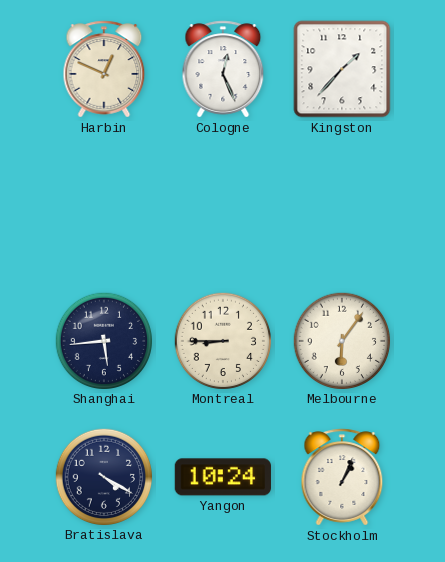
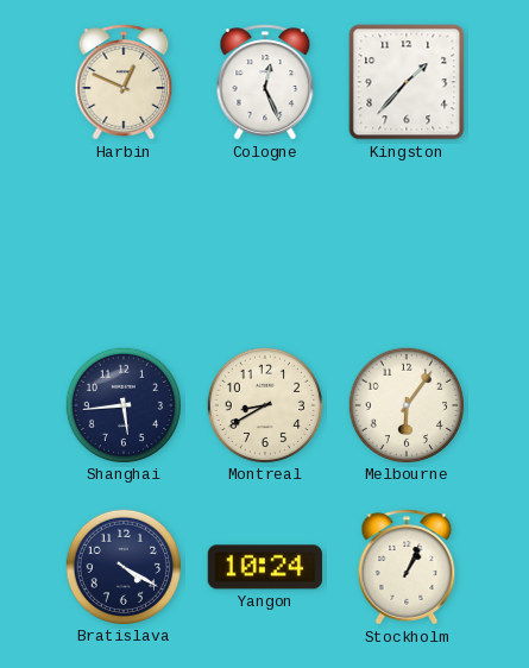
Montreal: 8:45 -> 8:40
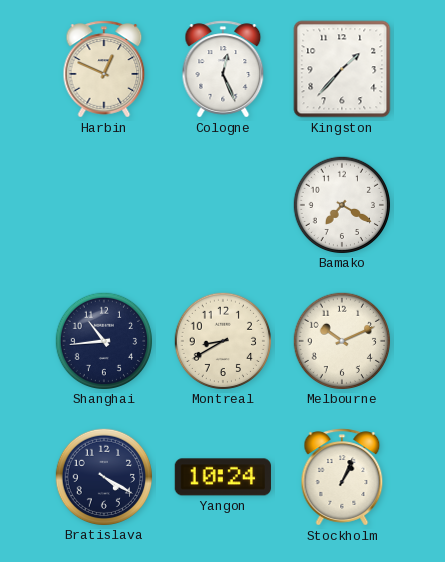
Bamako: none -> 7:20
Shanghai: 5:44 -> 10:44
Melbourne: 6:06 -> 10:11
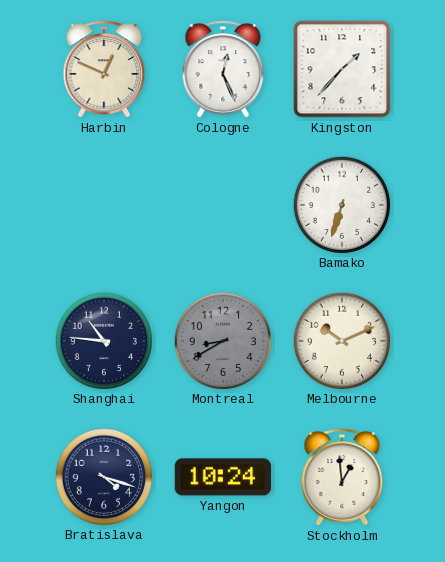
Bamako: 7:20 -> 6:33
Shanghai: 10:44 -> 10:46
Montreal dial: cream -> grey
Bratislava: 4:20 -> 4:18
Stockholm: 1:04 -> 12:59
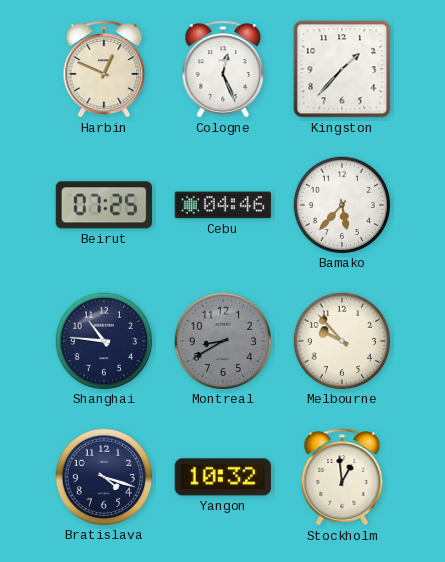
Beirut: none -> 07:25
Cebu: none -> 04:46
Bamako: 6:33 -> 5:37
Melbourne: 10:11 -> 9:53
Yangon: 10:24 -> 10:32
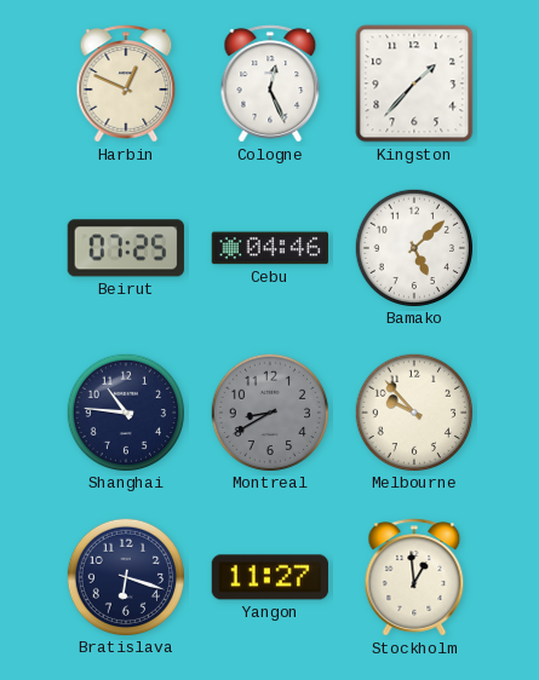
Bamako: 5:37 -> 5:08
Bratislava: 4:18 -> 6:18
Yangon: 10:32 -> 11:27
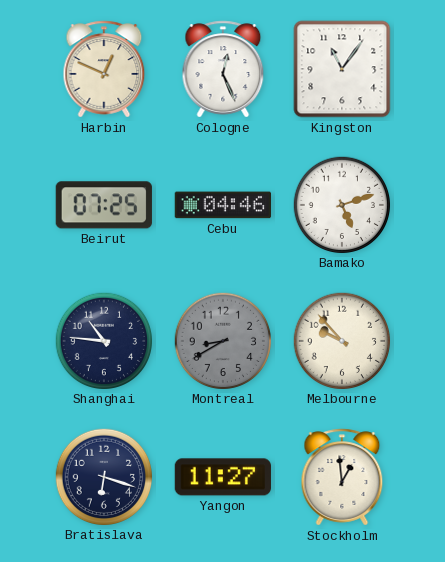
Kingston: 1:37 -> 11:06
Bamako: 5:08 -> 5:12
